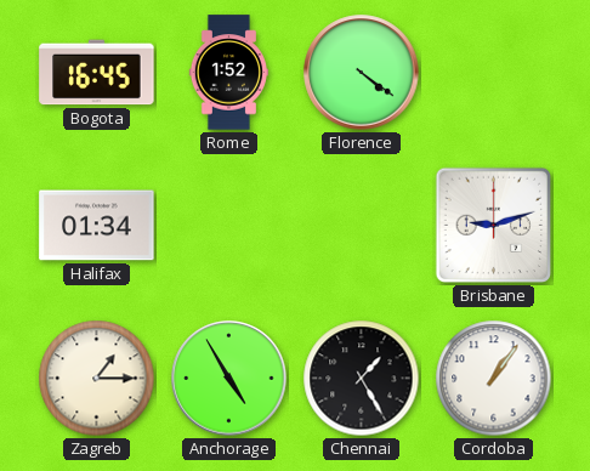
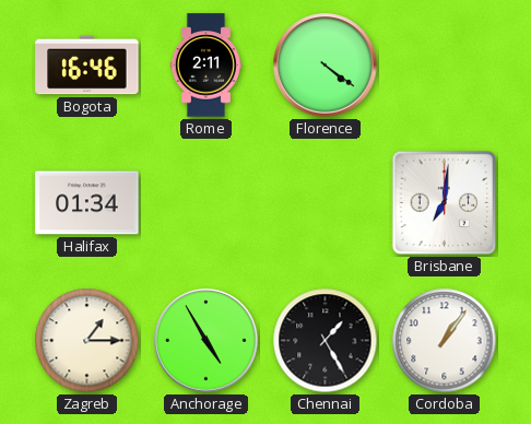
Bogota: 16:45 -> 16:46
Rome: 1:52 -> 2:11
Brisbane: 9:12 -> 7:01
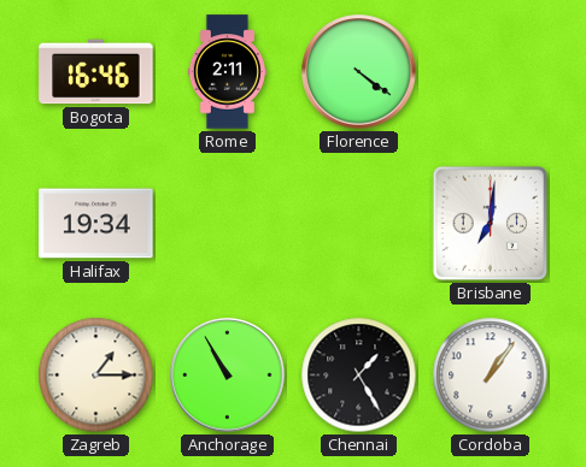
Halifax: 01:34 -> 19:34
Anchorage: 4:55 -> 10:55
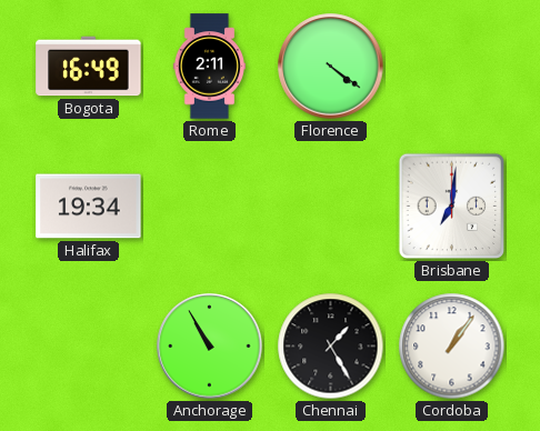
Bogota: 16:46 -> 16:49
Zagreb: 1:15 -> none
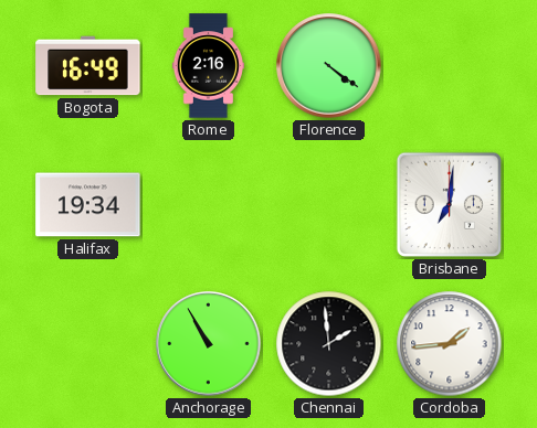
Rome: 2:11 -> 2:16
Chennai: 1:25 -> 1:59
Cordoba: 1:06 -> 1:44
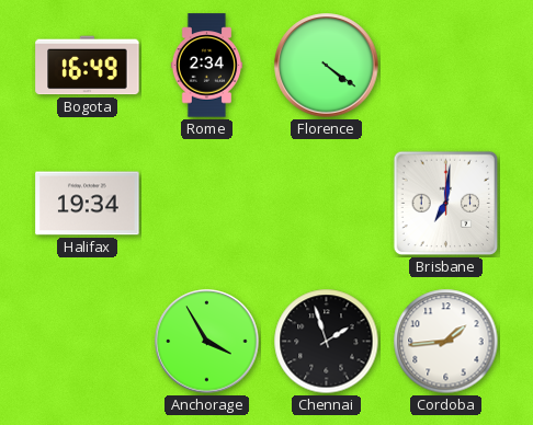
Rome: 2:16 -> 2:34
Anchorage: 10:55 -> 3:55
Chennai: 1:59 -> 1:57
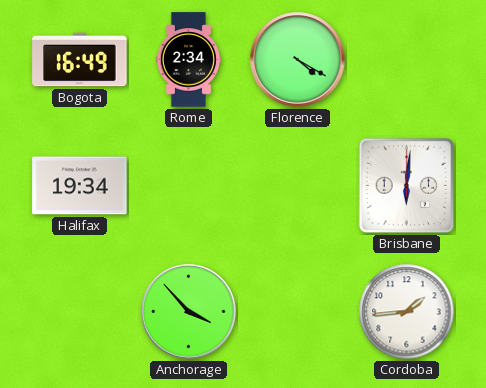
Florence: 4:21 -> 4:20
Brisbane: 7:01 -> 6:01
Anchorage: 3:55 -> 3:53
Chennai: 1:57 -> none
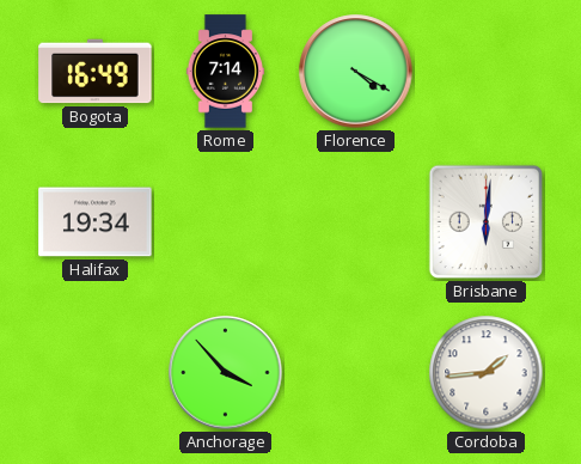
Rome: 2:34 -> 7:14
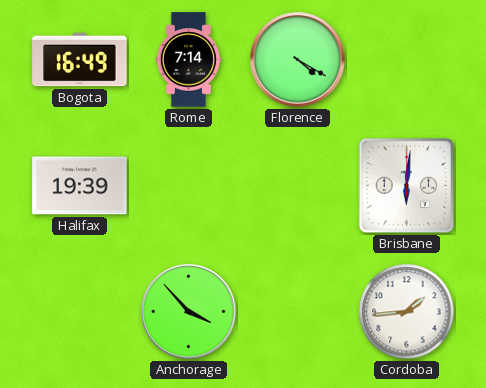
Halifax: 19:34 -> 19:39
